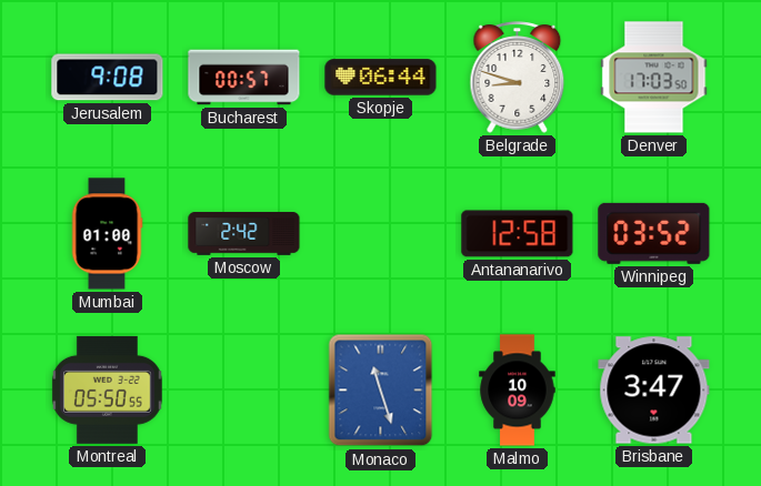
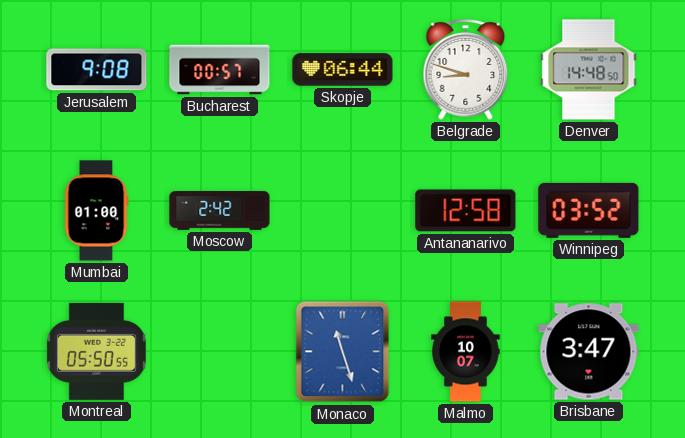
Denver: 17:03 -> 14:48
Malmo: 10:09 -> 10:07
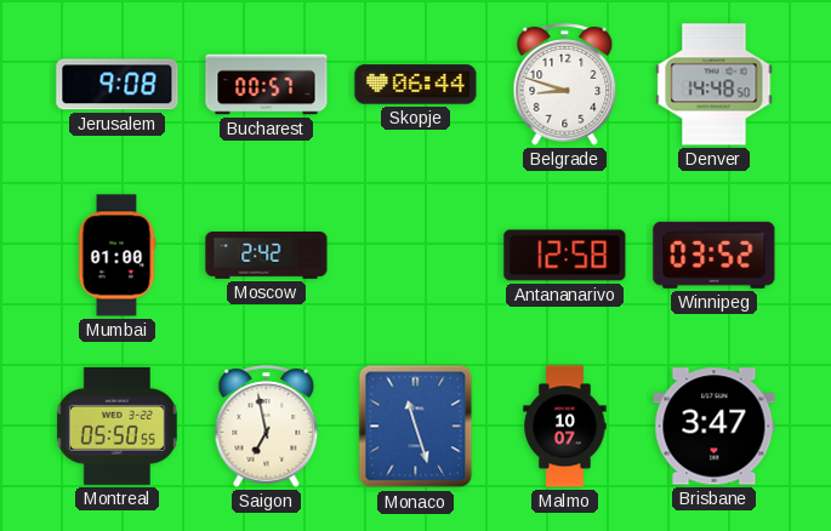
Saigon: none -> 6:58
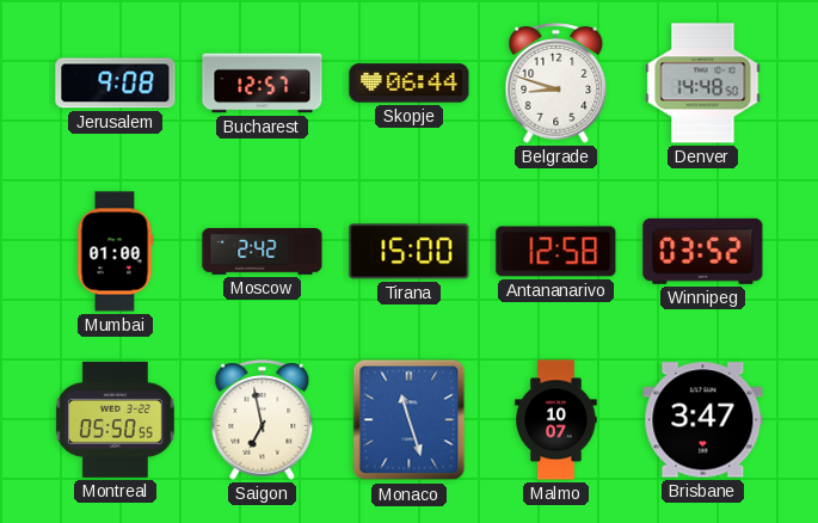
Bucharest: 00:57 -> 12:57
Tirana: none -> 15:00
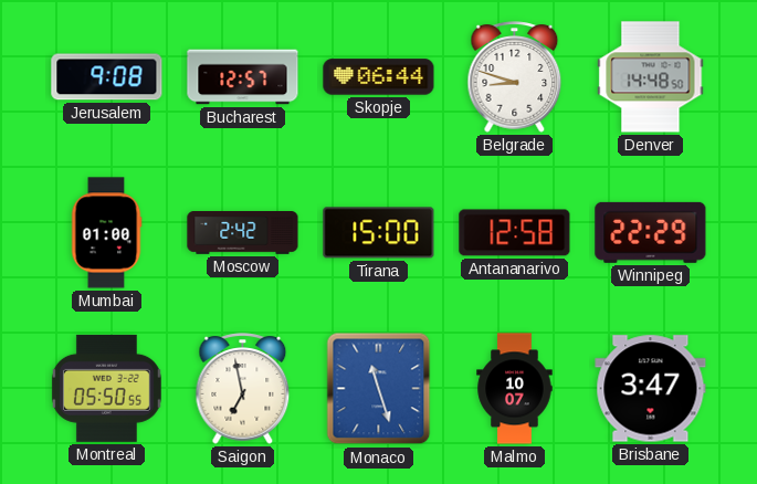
Winnipeg: 03:52 -> 22:29
